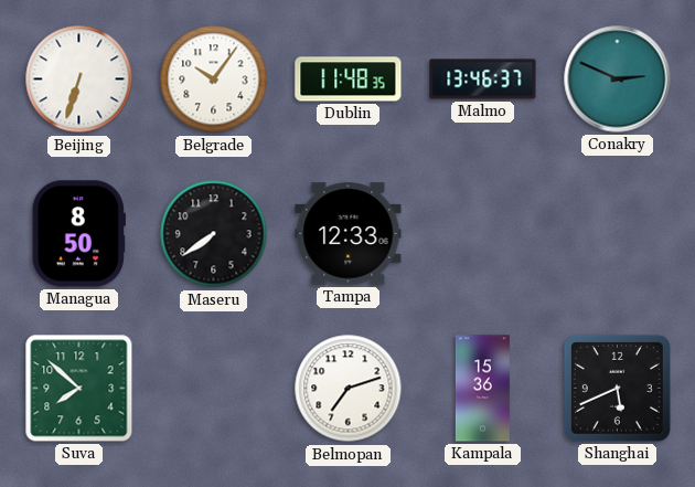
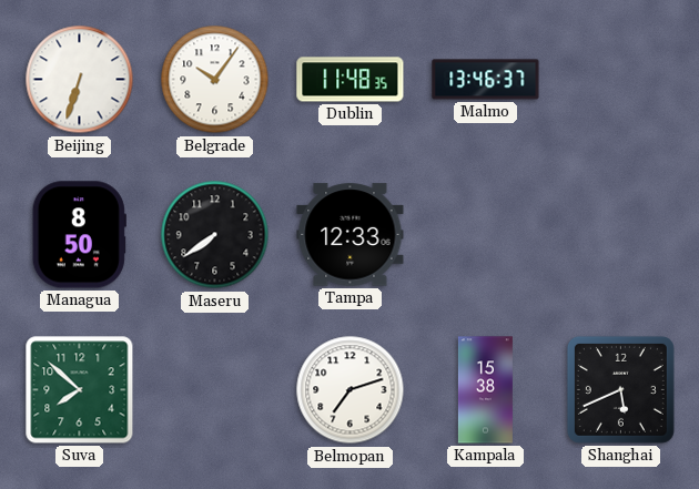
Conakry: 2:49 -> none
Kampala: 15:36 -> 15:38
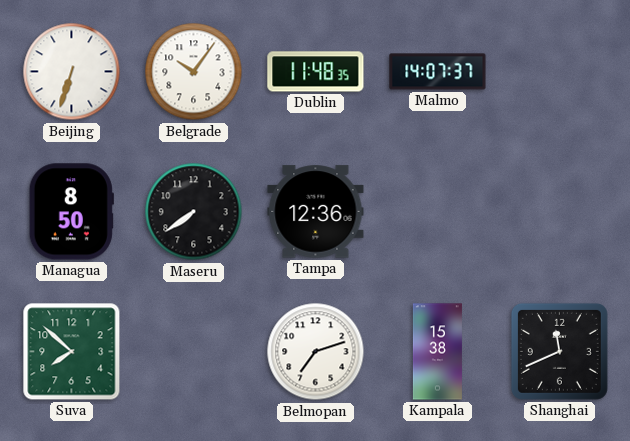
Malmo: 13:46 -> 14:07
Tampa: 12:33 -> 12:36
Shanghai: 5:41 -> 11:41
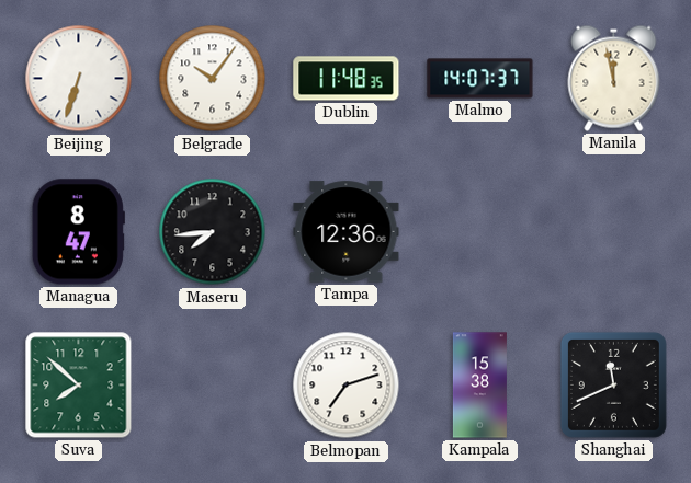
Manila: none -> 11:58
Managua: 8:50 -> 8:47
Maseru: 7:39 -> 7:44
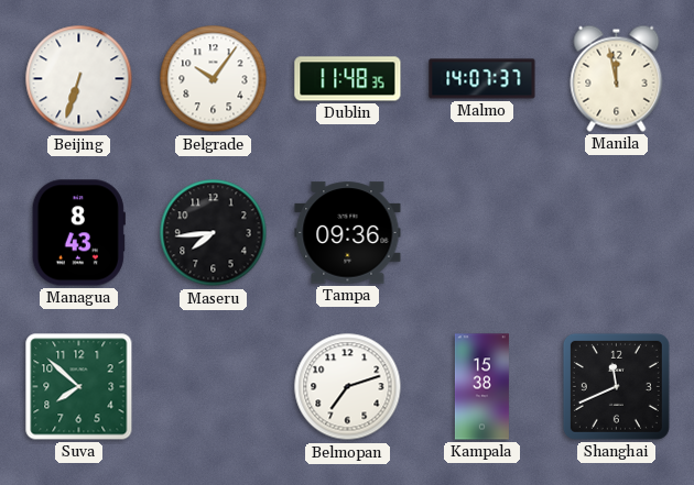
Managua: 8:47 -> 8:43
Tampa: 12:36 -> 09:36
